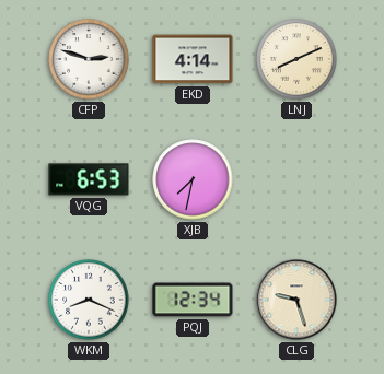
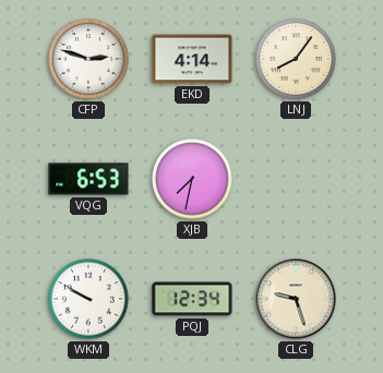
LNJ: 8:11 -> 8:06
WKM: 8:19 -> 9:50
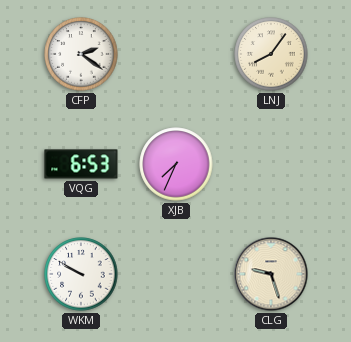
CFP: 2:48 -> 2:21
EKD: 4:14 -> none
XJB: 7:32 -> 7:34
PQJ: 12:34 -> none
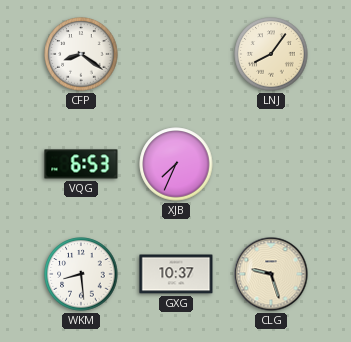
CFP: 2:21 -> 8:21
WKM: 9:50 -> 8:29
GXG: none -> 10:37
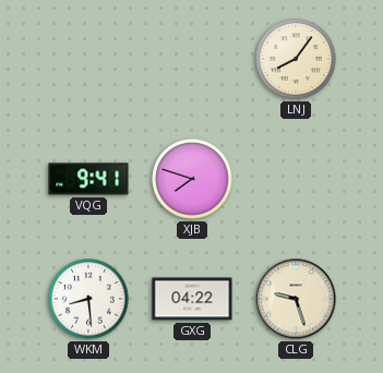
CFP: 8:21 -> none
VQG: 6:53 -> 9:41
XJB: 7:34 -> 7:48
GXG: 10:37 -> 04:22
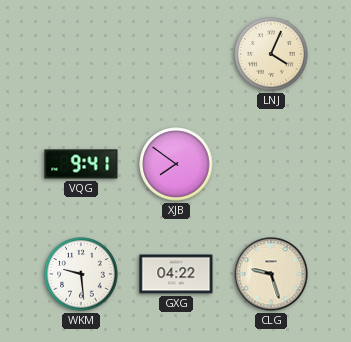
LNJ: 8:06 -> 4:04
XJB: 7:48 -> 7:51
WKM: 8:29 -> 9:29
